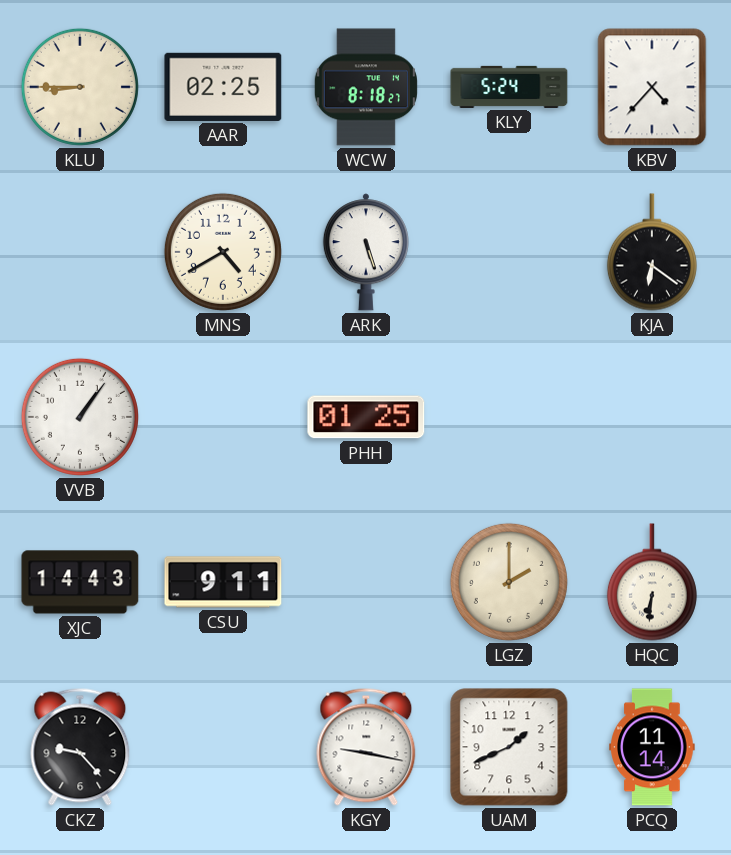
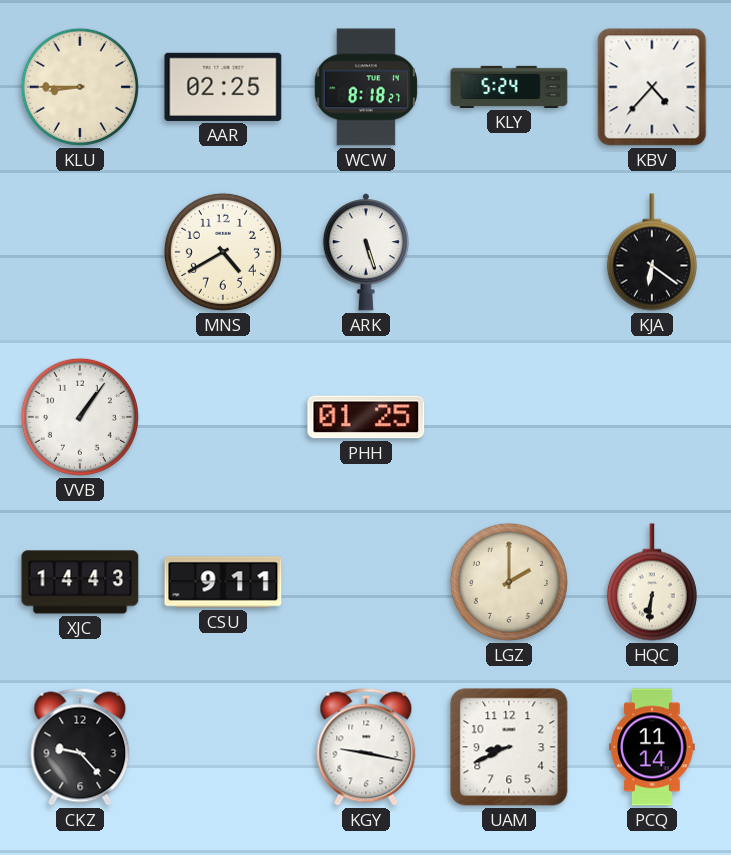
UAM: 1:41 -> 8:41
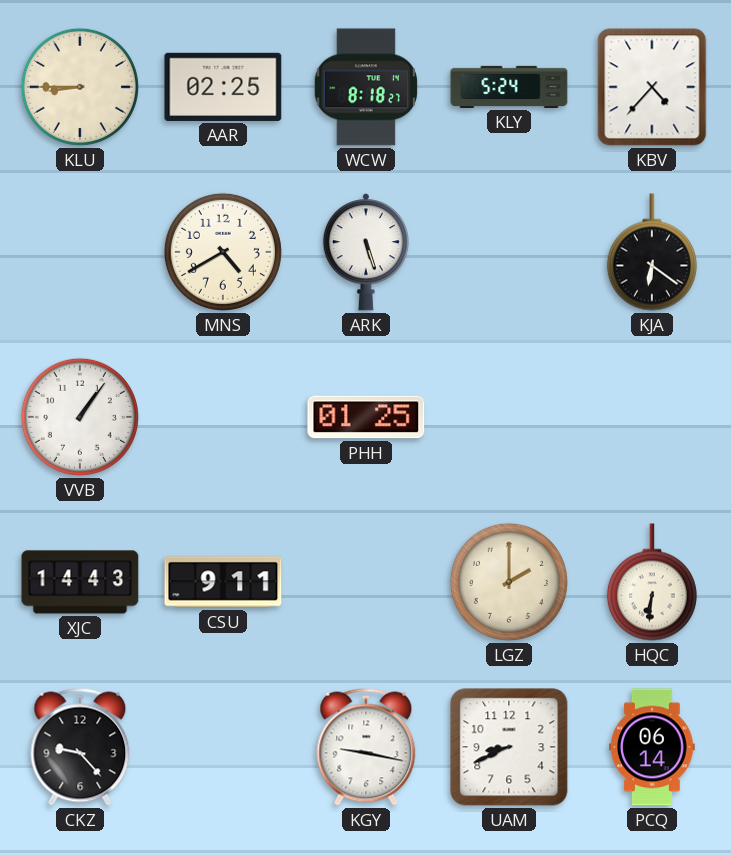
PCQ: 11:14 -> 06:14
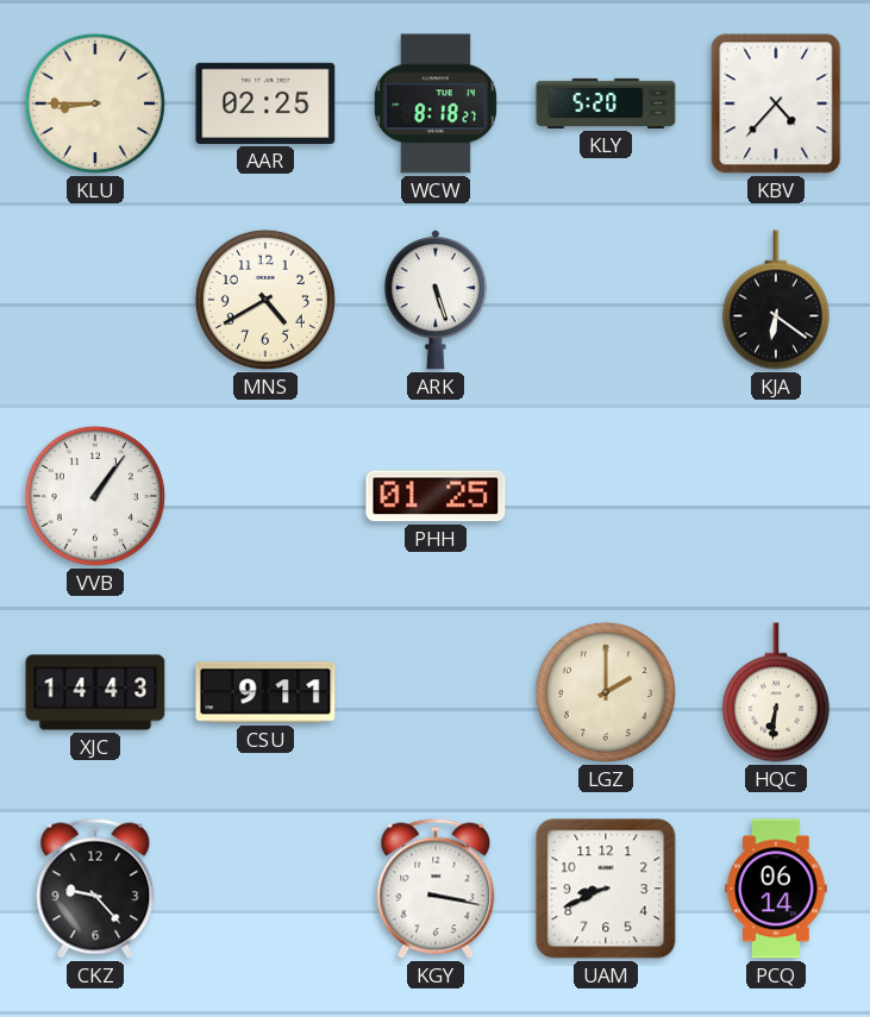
KLY: 5:24 -> 5:20
KGY: 9:17 -> 3:17
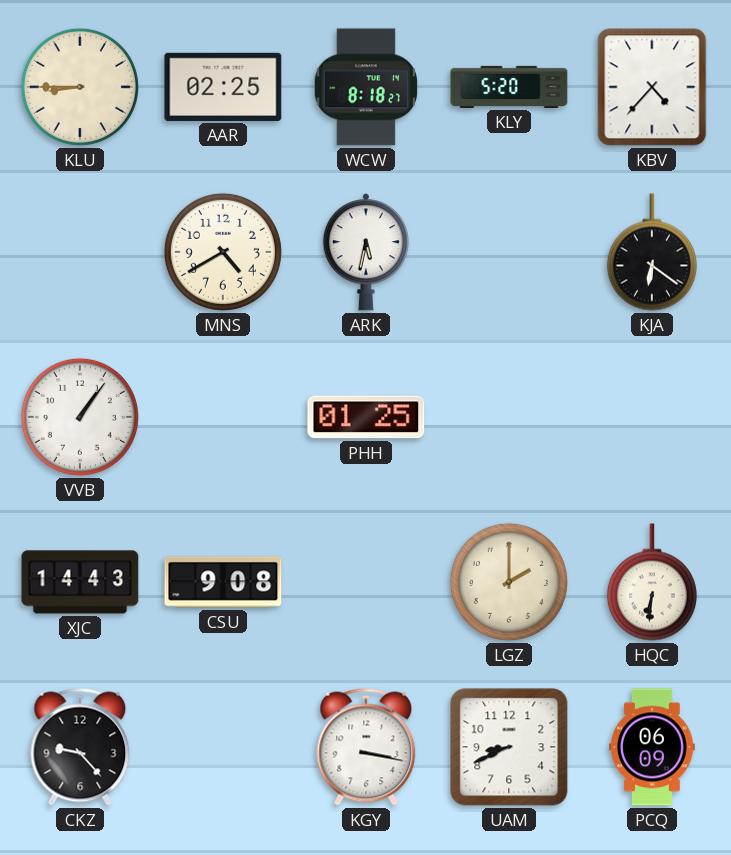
ARK: 5:27 -> 5:32
CSU: 9:11 -> 9:08
PCQ: 06:14 -> 06:09
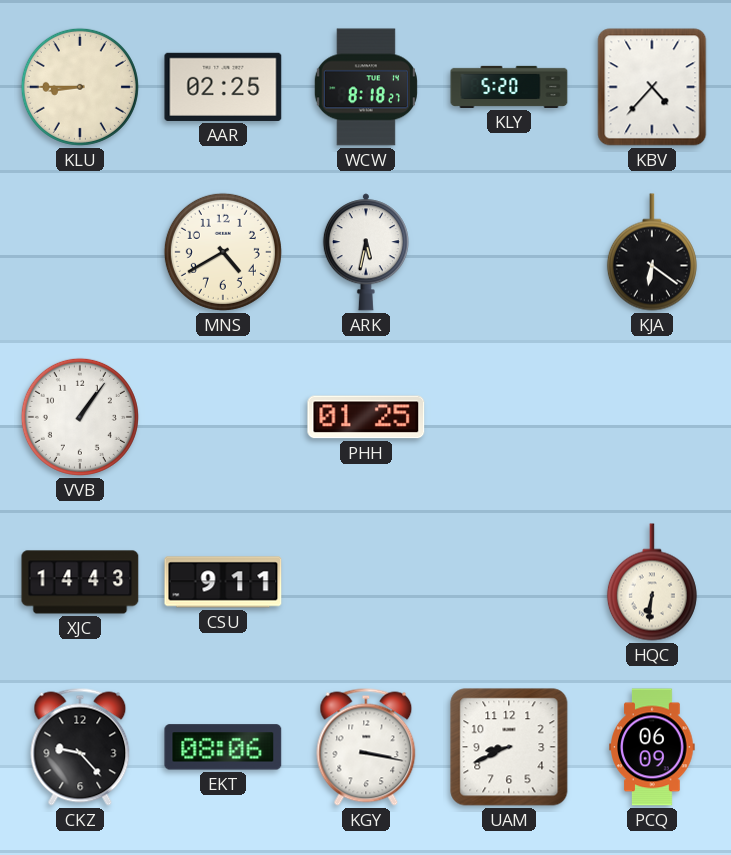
CSU: 9:08 -> 9:11
LGZ: 2:00 -> none
EKT: none -> 08:06
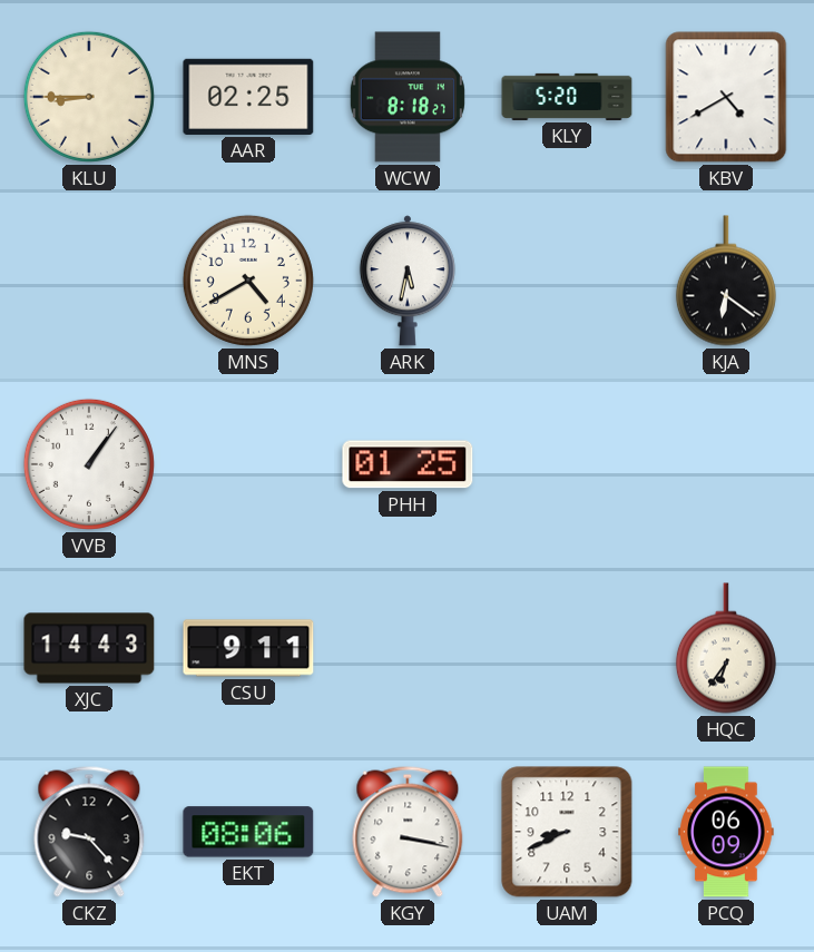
KBV: 4:37 -> 4:40
HQC: 6:31 -> 6:36
